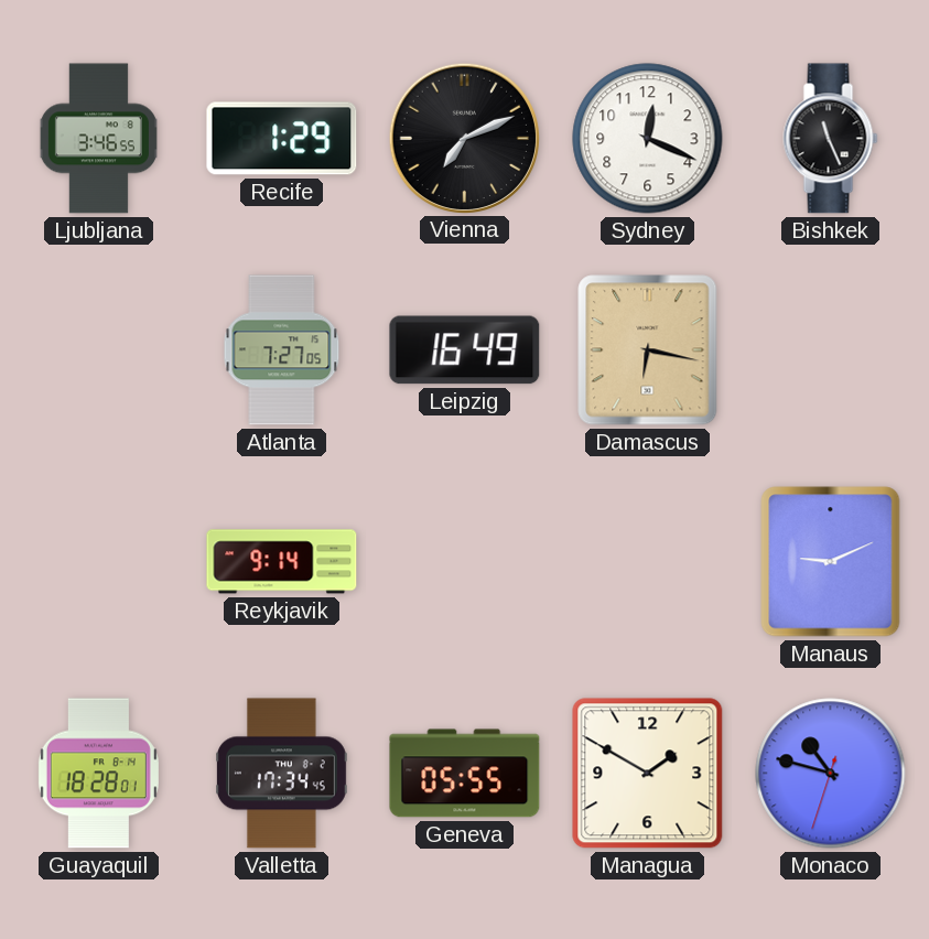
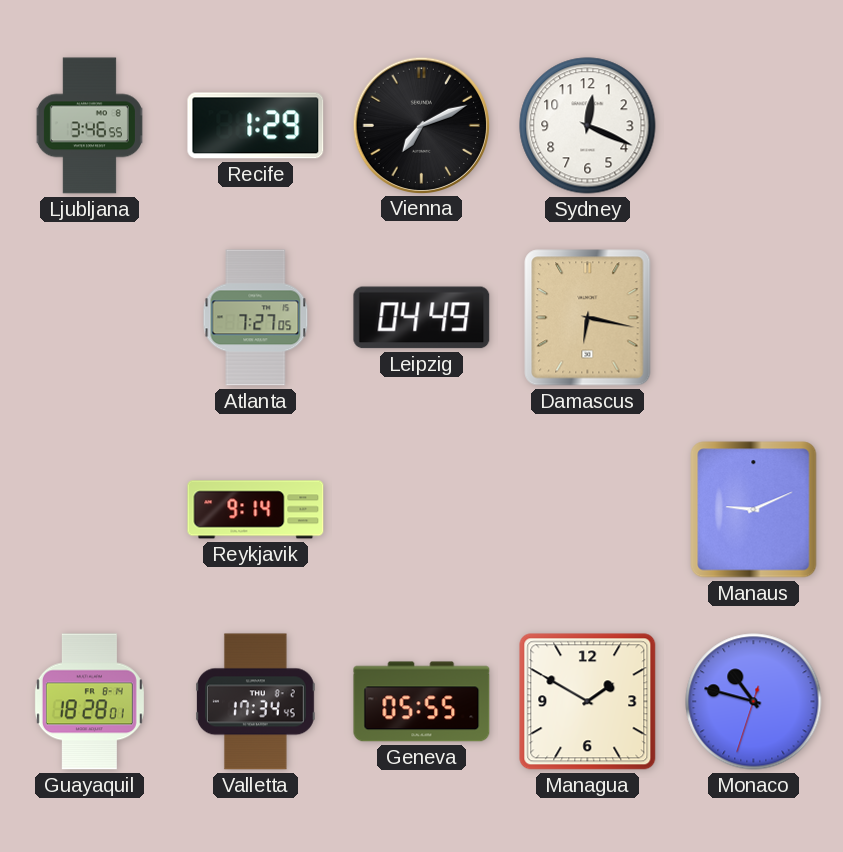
Bishkek: 11:26 -> none
Leipzig: 16:49 -> 04:49
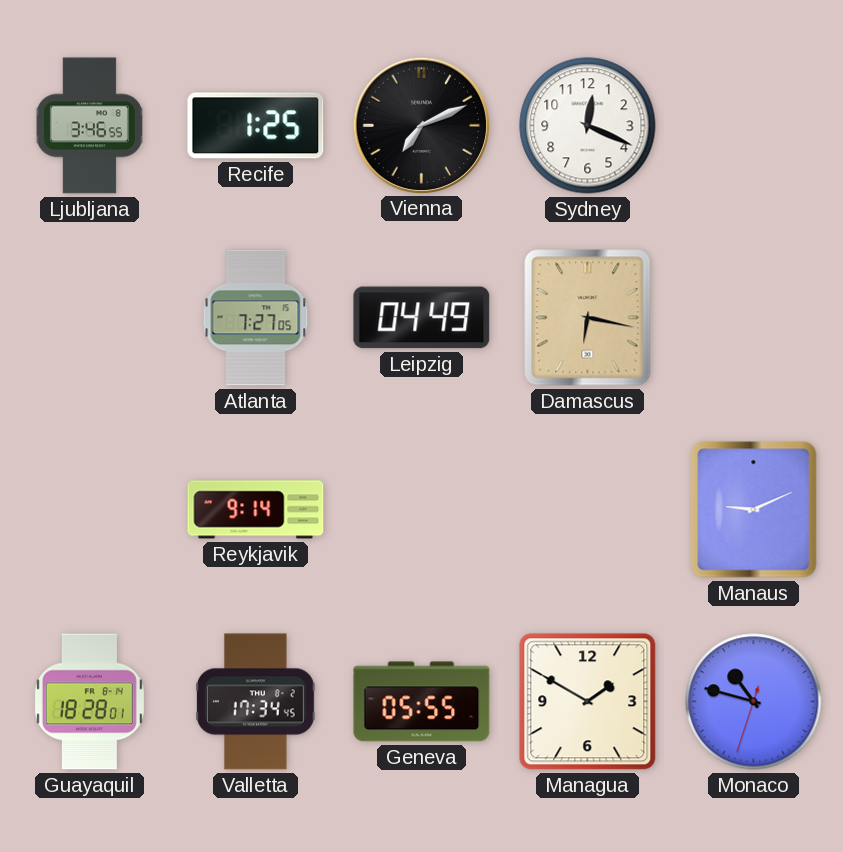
Recife: 1:29 -> 1:25
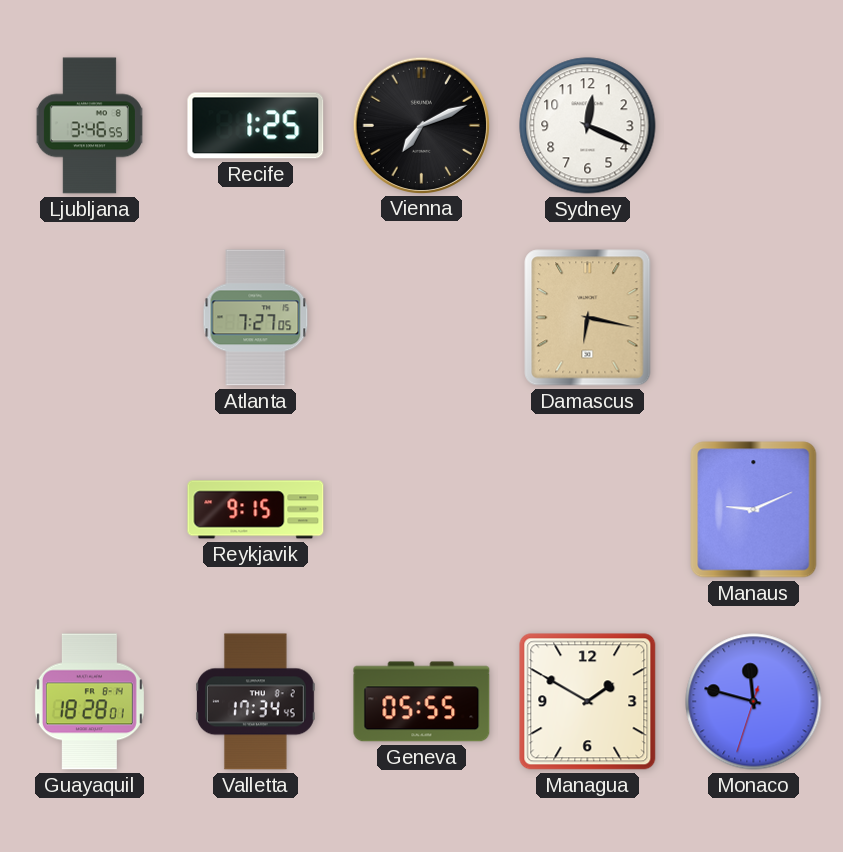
Leipzig: 04:49 -> none
Reykjavik: 9:14 -> 9:15
Monaco: 10:47 -> 11:47
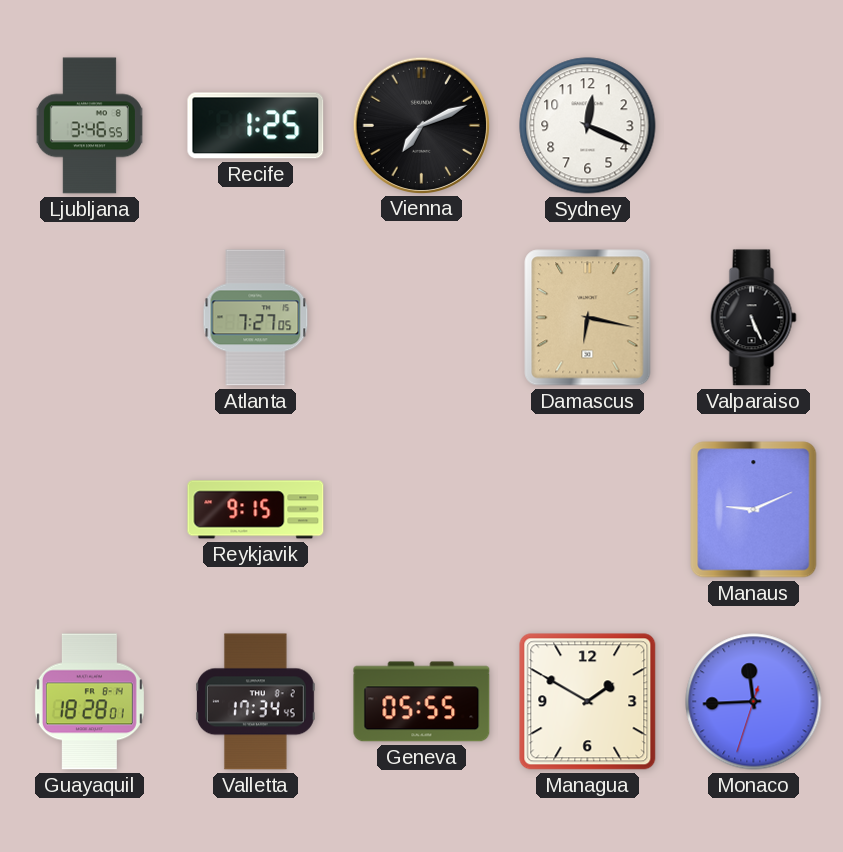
Valparaiso: none -> 5:26
Monaco: 11:47 -> 11:44
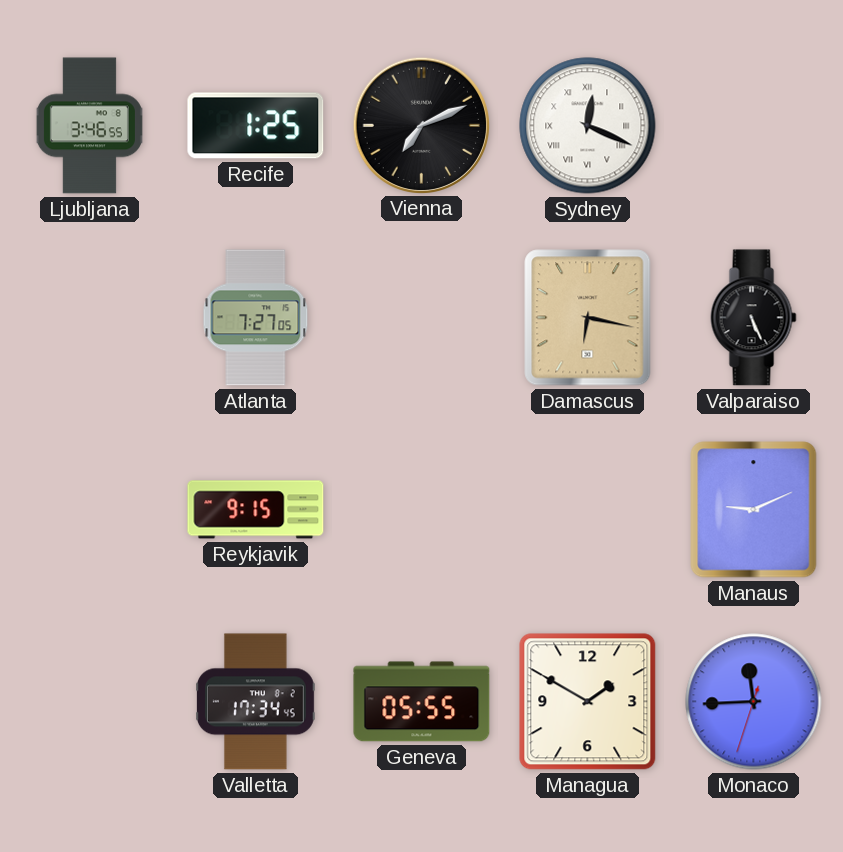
Sydney numerals: Arabic -> Roman
Guayaquil: 18:28 -> none
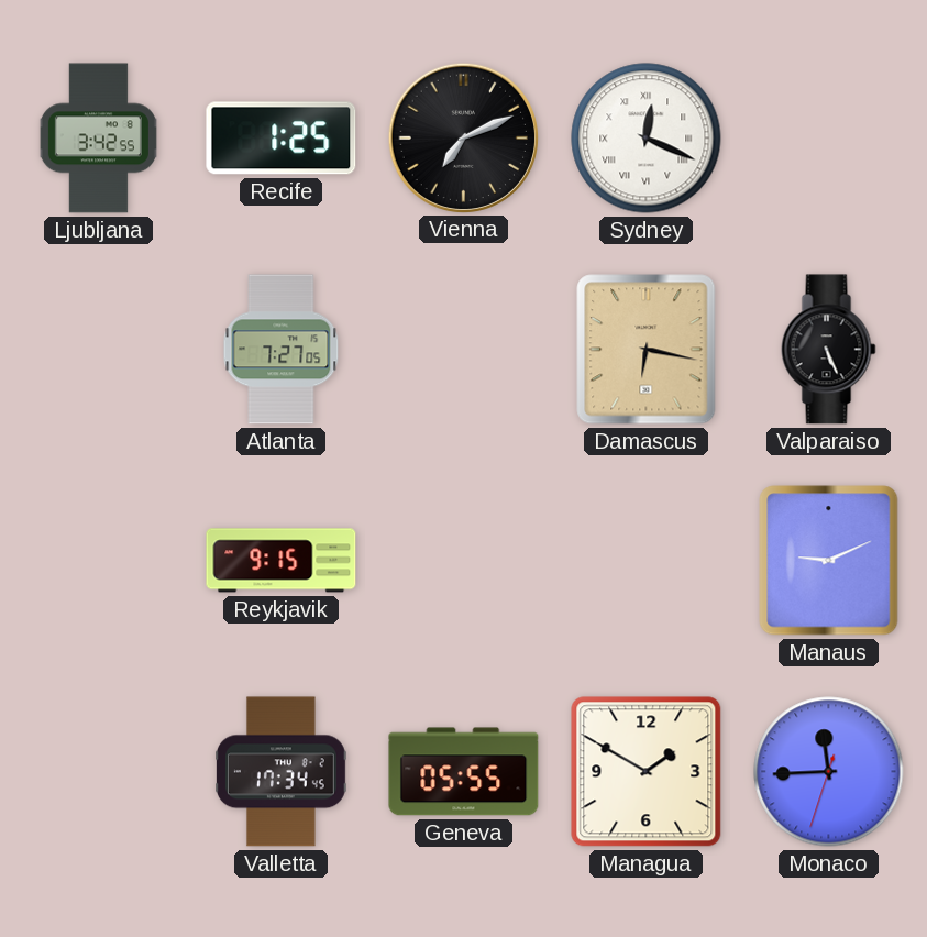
Ljubljana: 3:46 -> 3:42
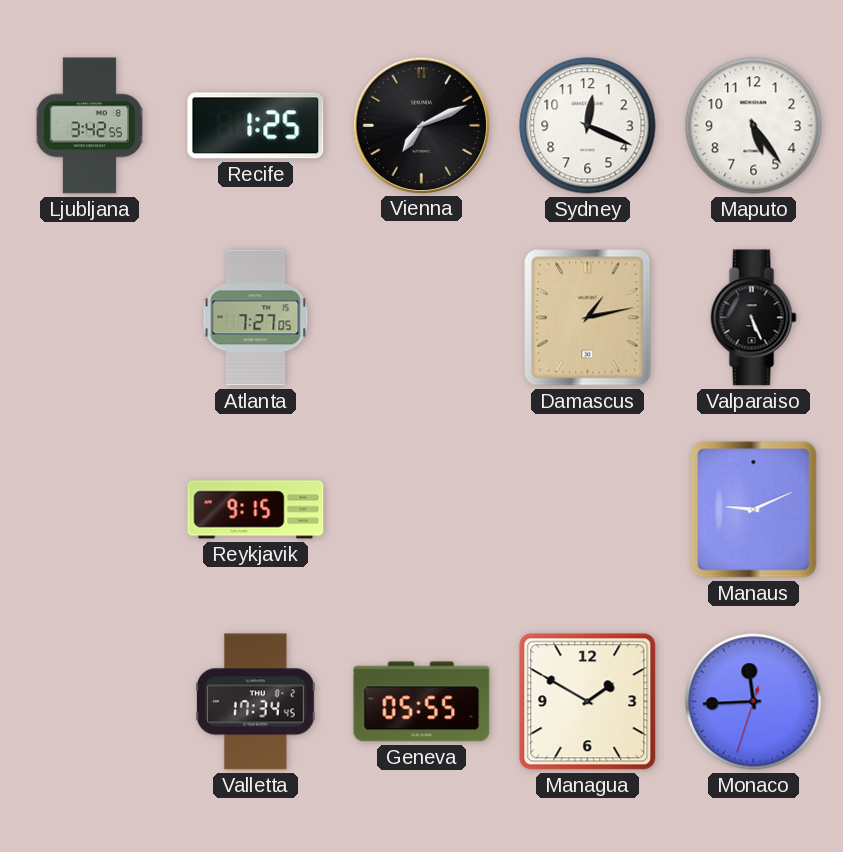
Sydney numerals: Roman -> Arabic
Maputo: none -> 5:24
Damascus: 6:17 -> 1:13
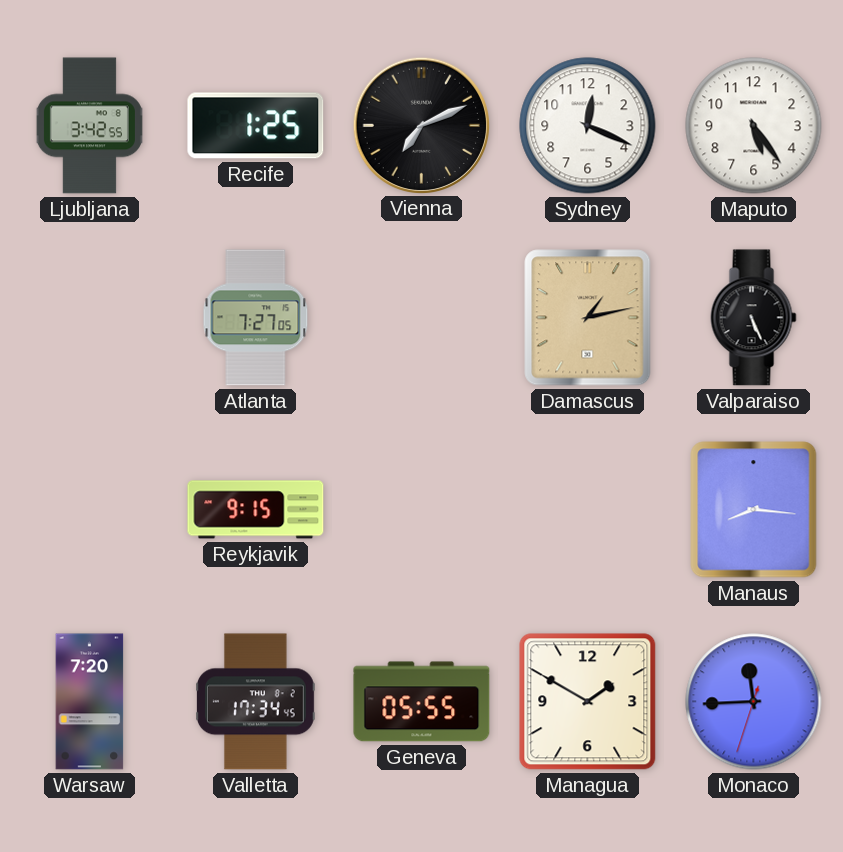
Manaus: 9:11 -> 8:16
Warsaw: none -> 7:20
